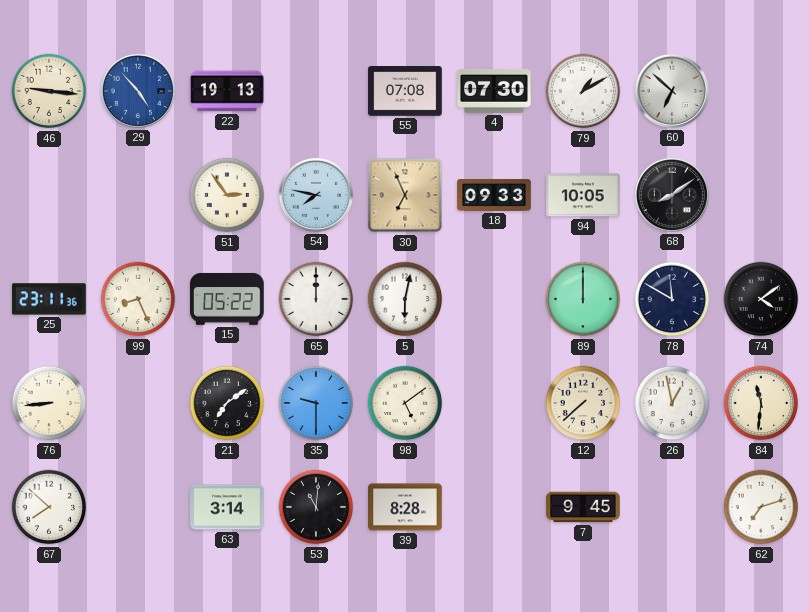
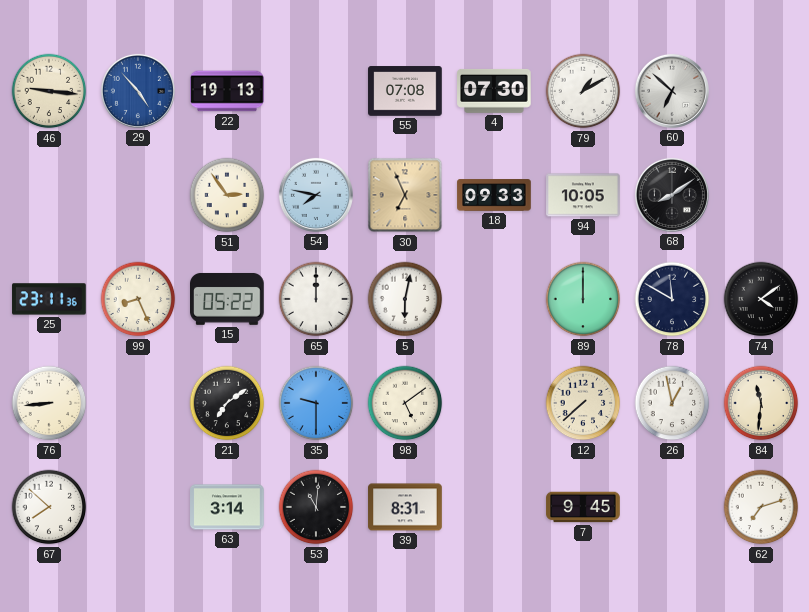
39: 8:28 -> 8:31
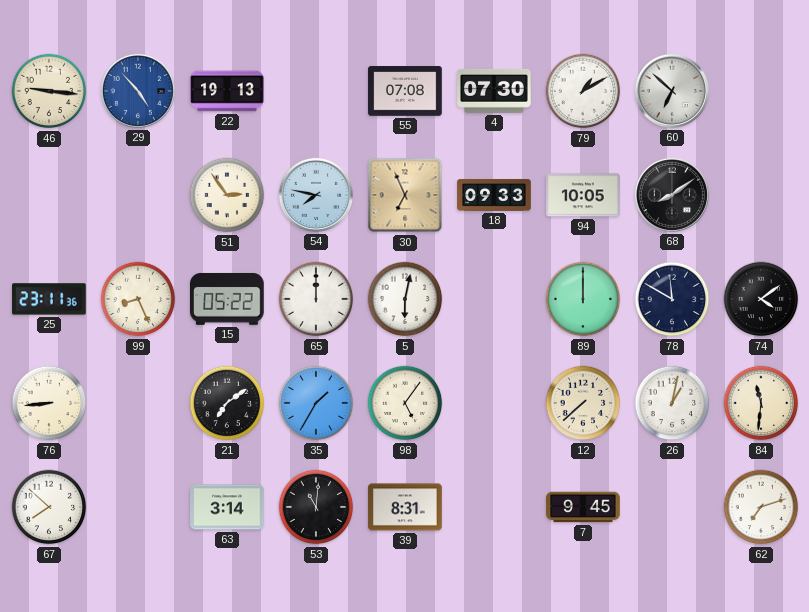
35: 9:30 -> 1:35
98: 5:09 -> 5:06
26: 12:58 -> 1:02
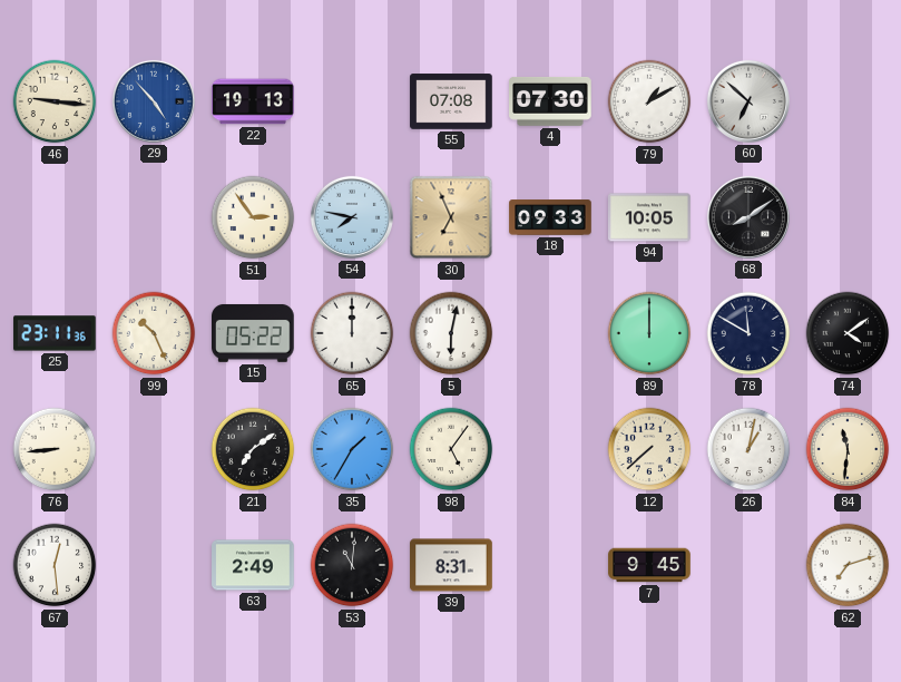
99: 8:26 -> 10:26
67: 7:52 -> 12:29
63: 3:14 -> 2:49
